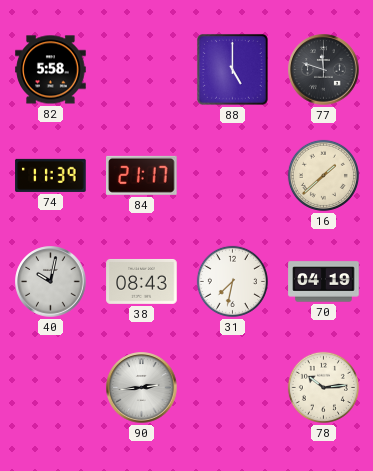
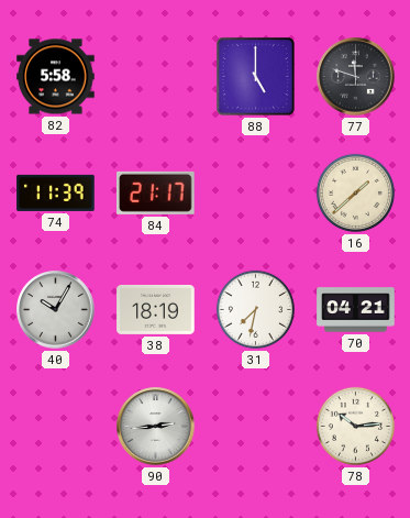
40: 10:02 -> 10:05
38: 08:43 -> 18:19
70: 04:19 -> 04:21
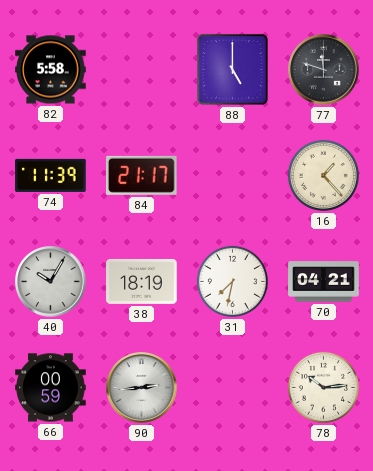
16: 1:38 -> 1:23
66: none -> 00:59
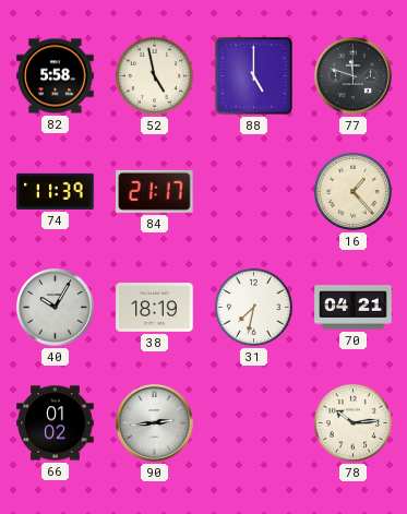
52: none -> 4:58
66: 00:59 -> 01:02
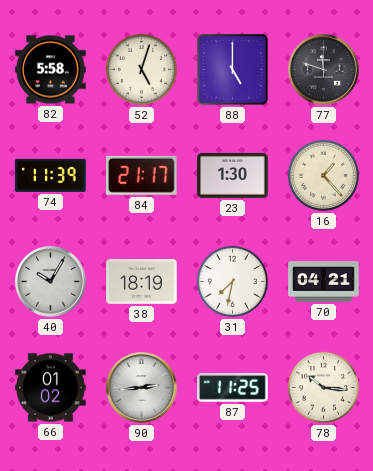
52: 4:58 -> 5:03
23: none -> 1:30
87: none -> 11:25
78: 10:14 -> 10:16
